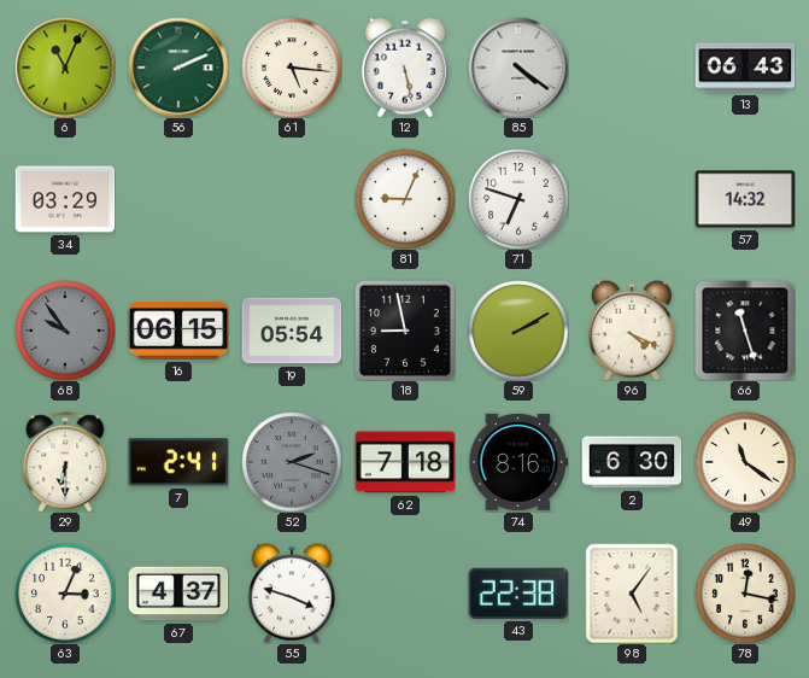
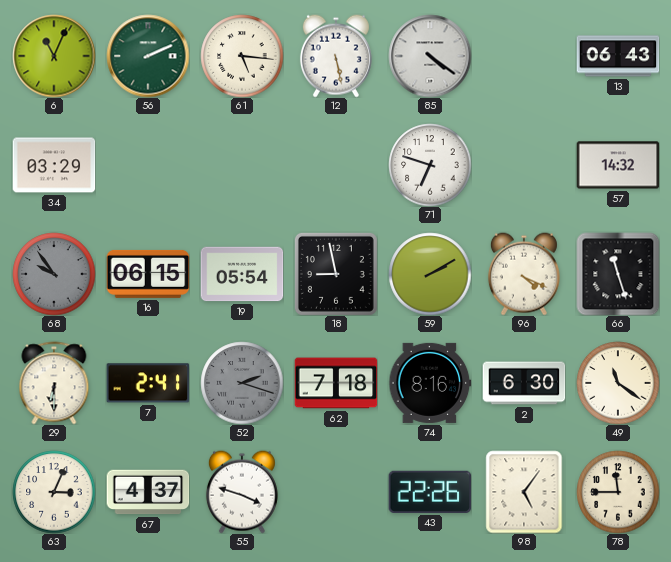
81: 9:04 -> none
43: 22:38 -> 22:26
78: 12:17 -> 11:45
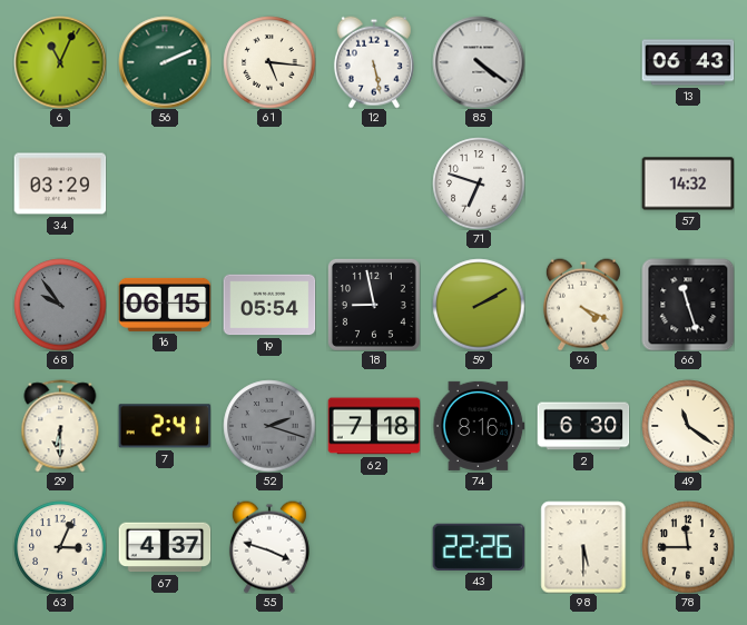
98: 5:06 -> 5:30
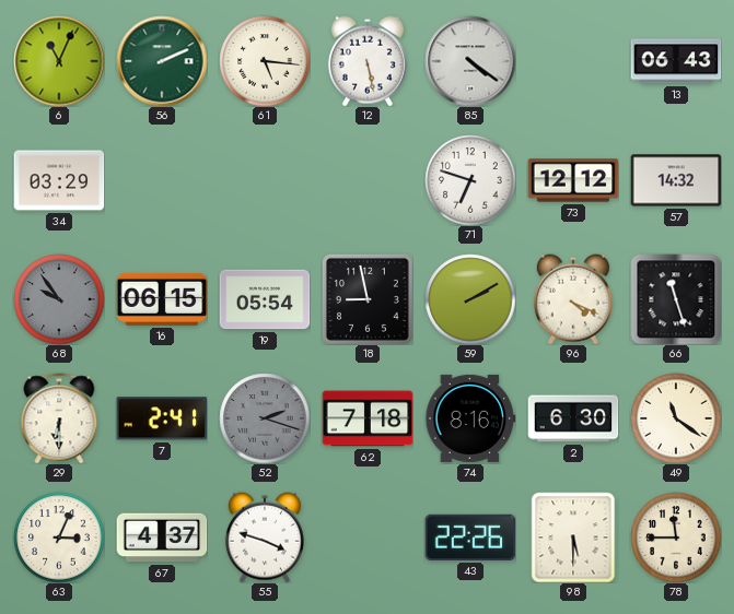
73: none -> 12:12
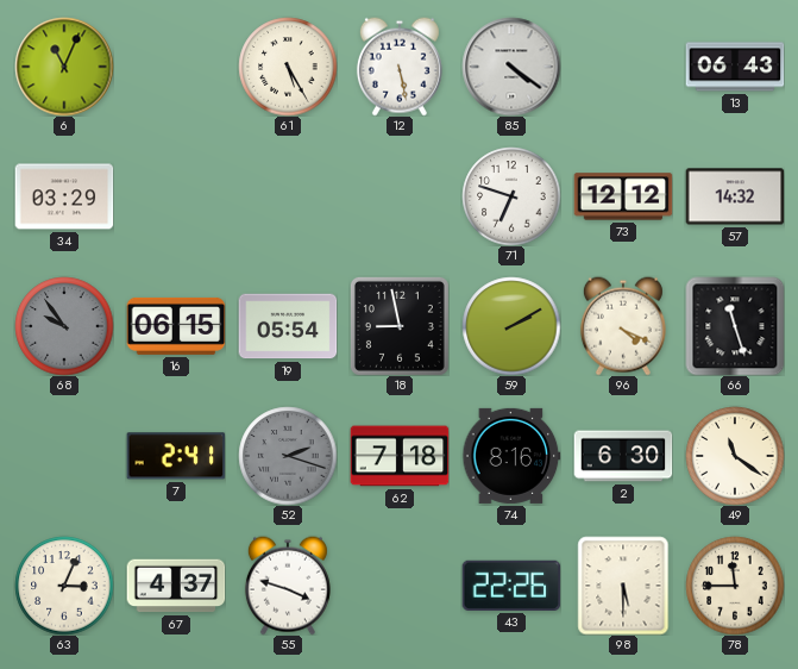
56: 2:11 -> none
61: 5:16 -> 5:25
29: 6:30 -> none
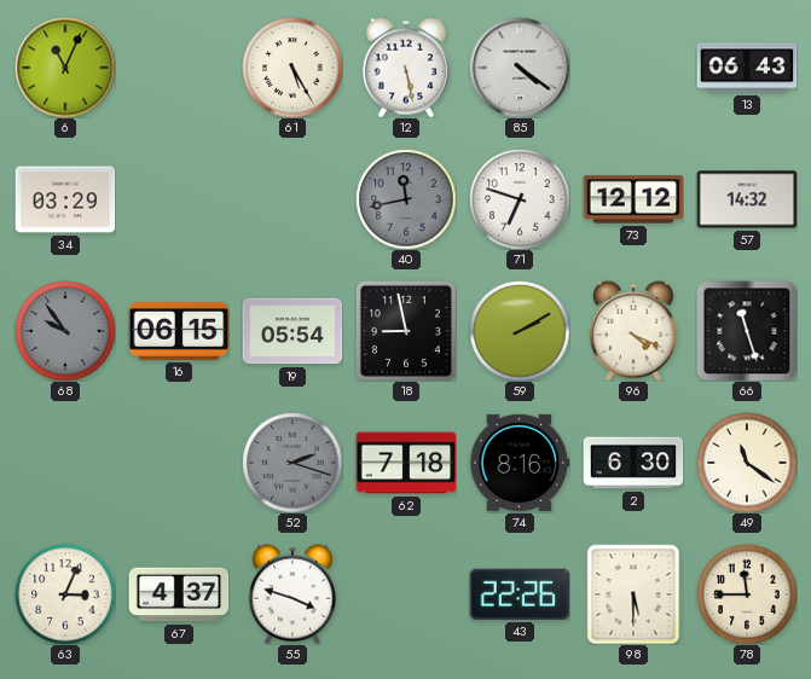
40: none -> 11:43
7: 2:41 -> none
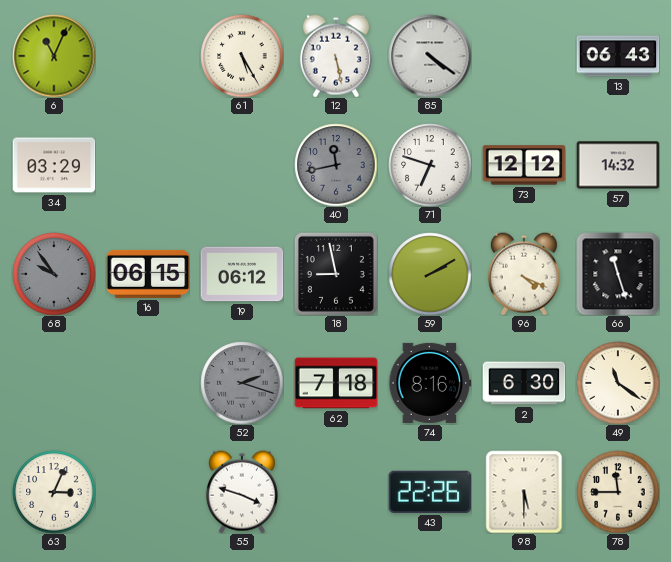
19: 05:54 -> 06:12
67: 4:37 -> none
